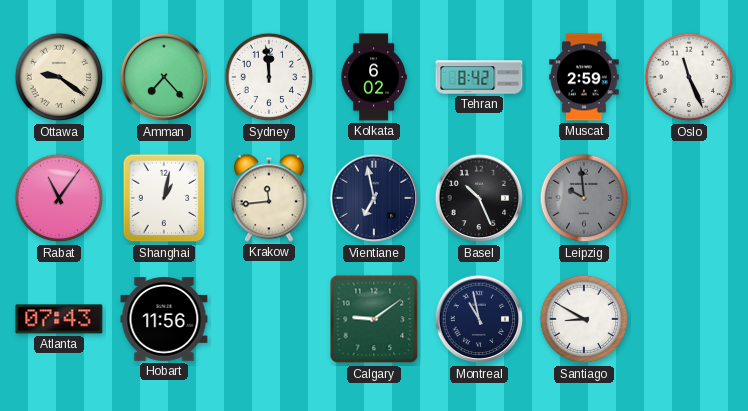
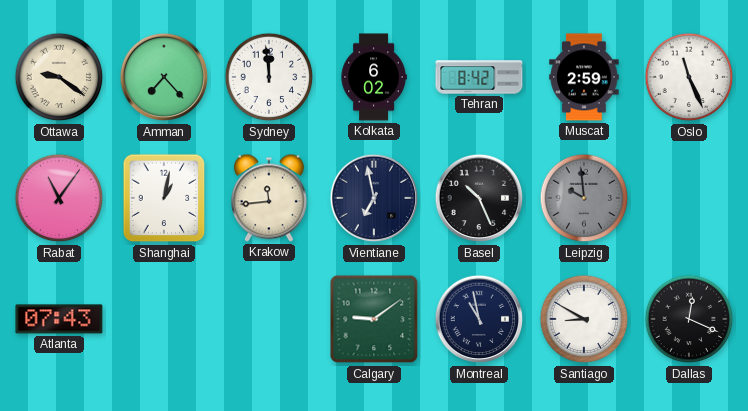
Hobart: 11:56 -> none
Dallas: none -> 12:19
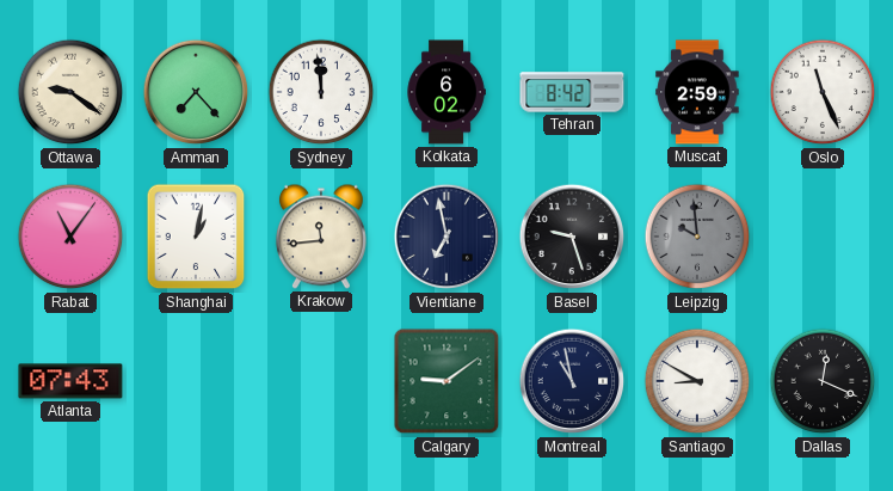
Basel: 10:26 -> 9:27
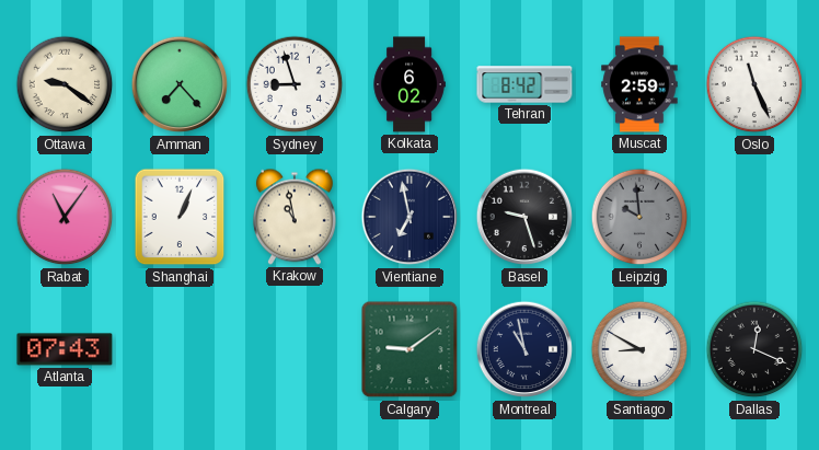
Sydney: 11:59 -> 8:57
Shanghai: 1:02 -> 1:04
Krakow: 11:44 -> 10:58
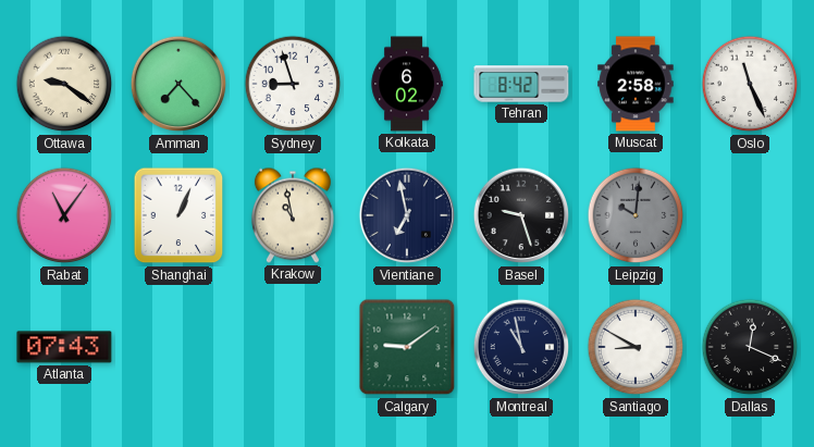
Muscat: 2:59 -> 2:58
Leipzig: 9:59 -> 10:01
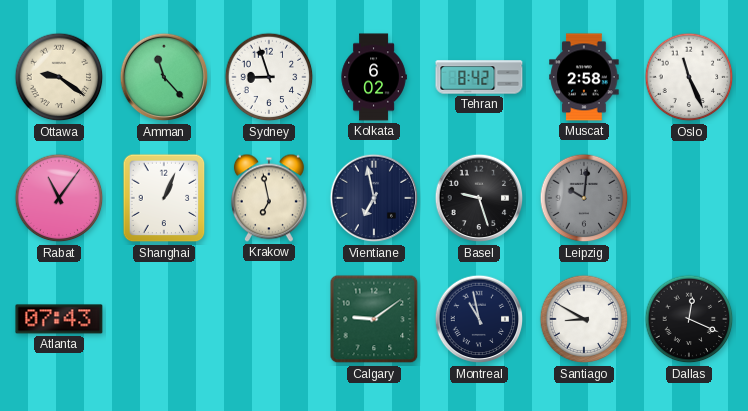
Amman: 7:23 -> 11:23
Krakow: 10:58 -> 6:58
